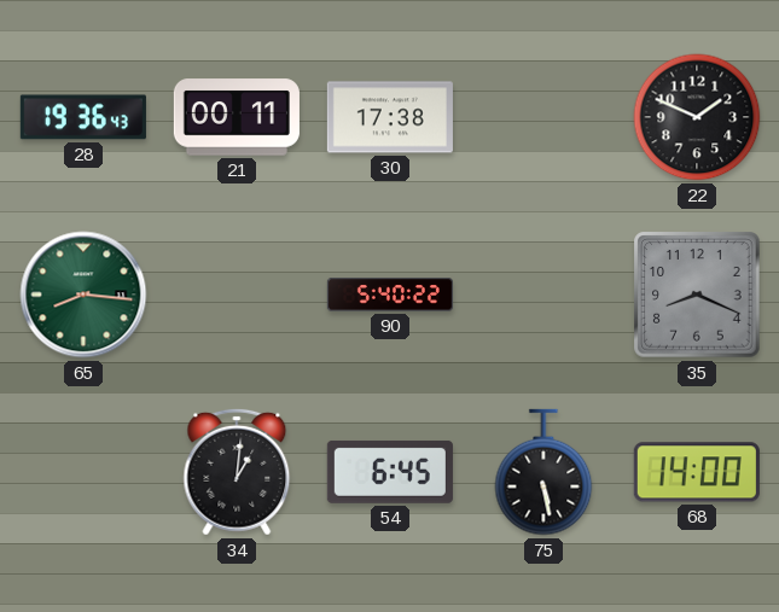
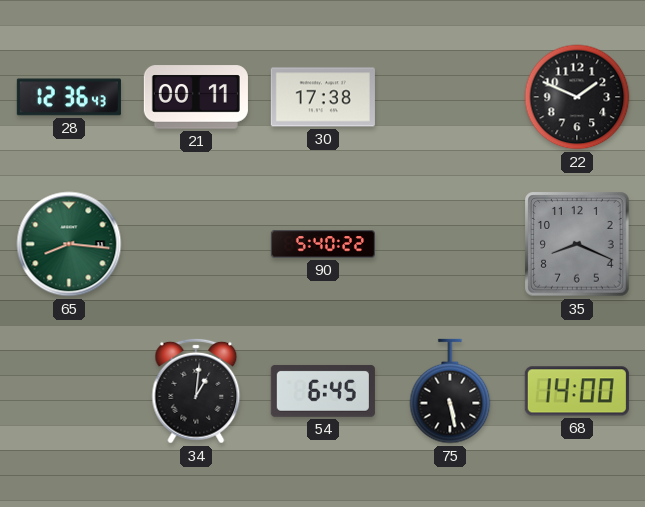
28: 19:36 -> 12:36
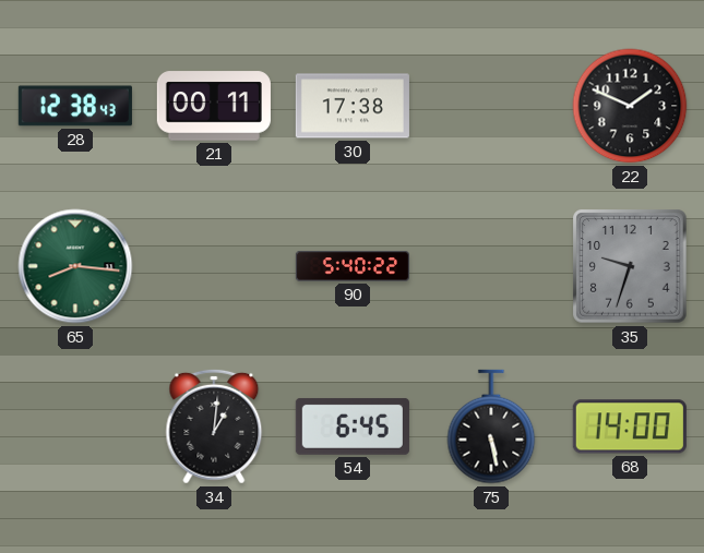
28: 12:36 -> 12:38
35: 8:19 -> 9:33
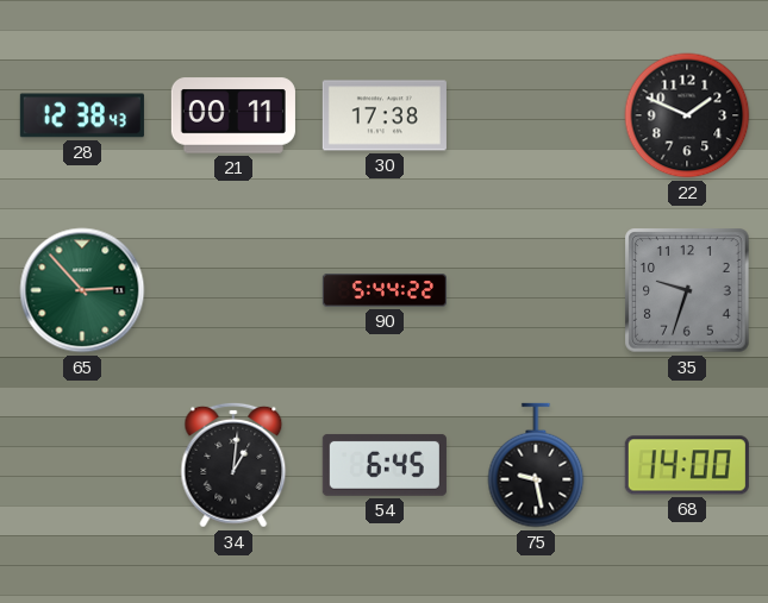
65: 8:16 -> 2:53
90: 5:40 -> 5:44
75: 5:28 -> 9:28
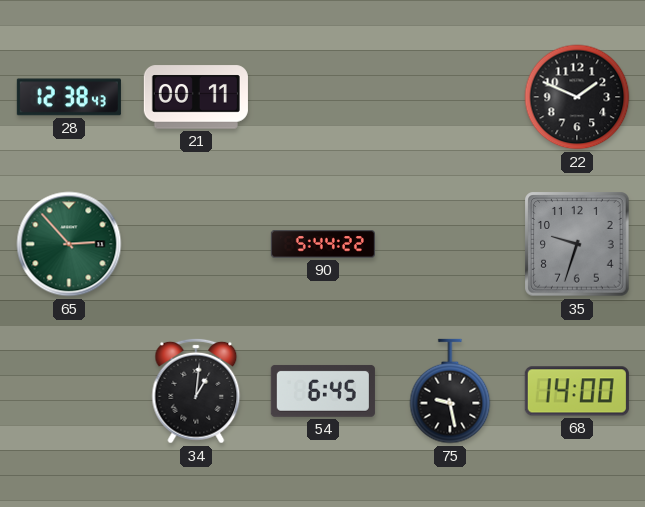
30: 17:38 -> none
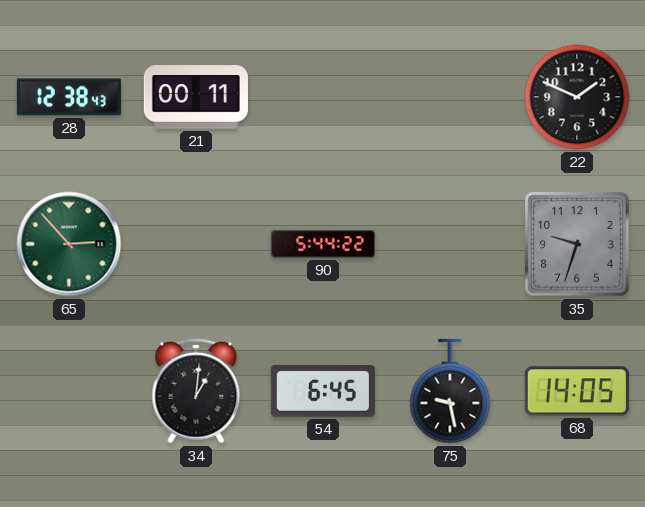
68: 14:00 -> 14:05
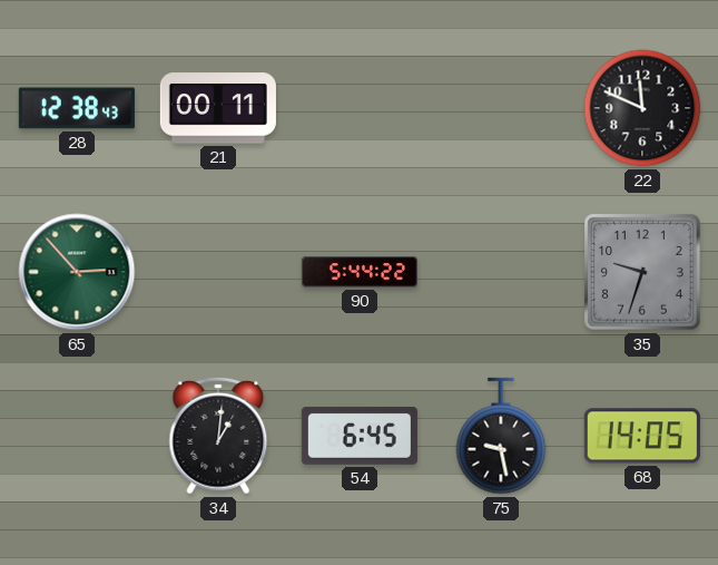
22: 1:49 -> 11:49
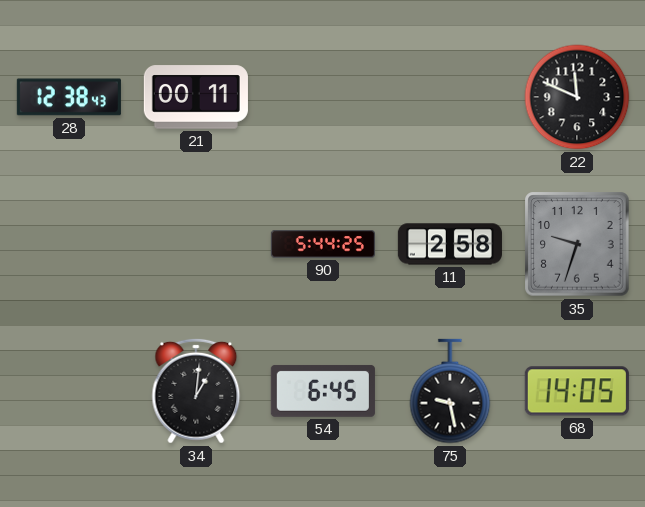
65: 2:53 -> none
90: 5:44:22 -> 5:44:25
11: none -> 2:58
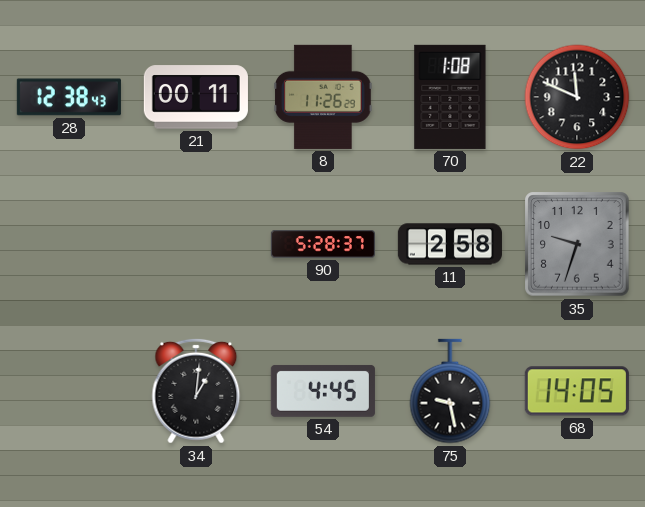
8: none -> 11:26
70: none -> 1:08
90: 5:44 -> 5:28
54: 6:45 -> 4:45
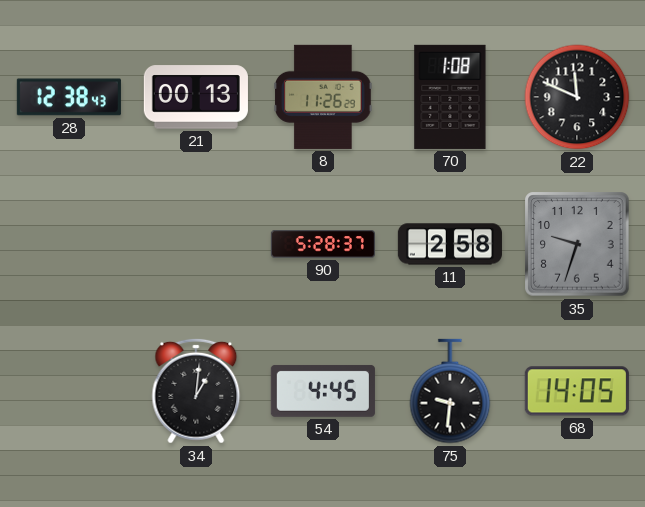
21: 00:11 -> 00:13
75: 9:28 -> 9:31
